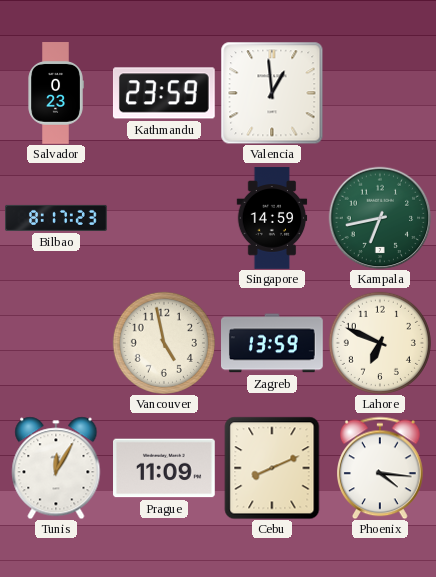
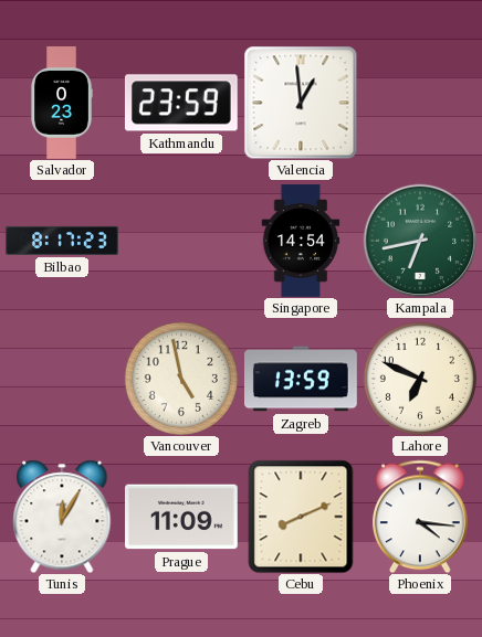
Singapore: 14:59 -> 14:54
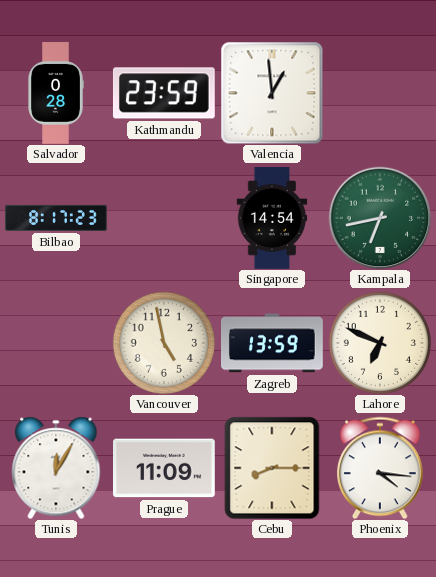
Salvador: 0:23 -> 0:28
Cebu: 8:11 -> 8:15
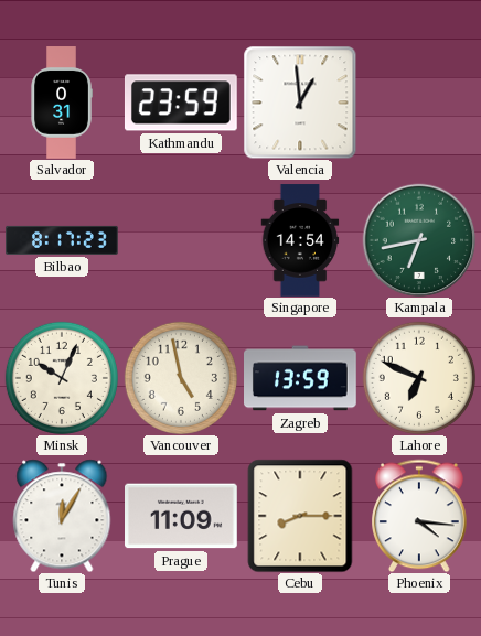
Salvador: 0:28 -> 0:31
Minsk: none -> 10:04
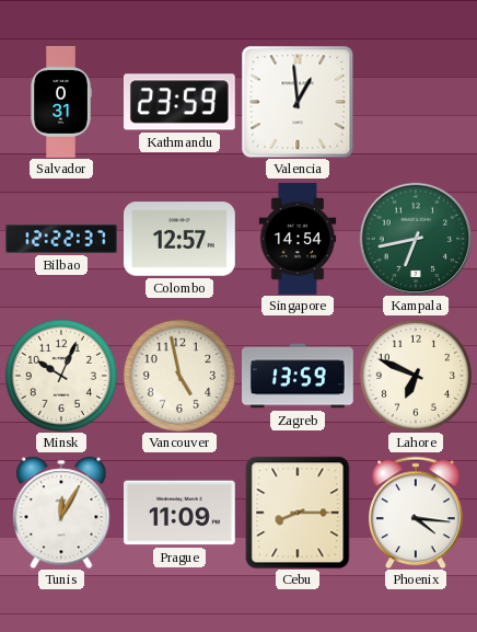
Bilbao: 8:17 -> 12:22
Colombo: none -> 12:57
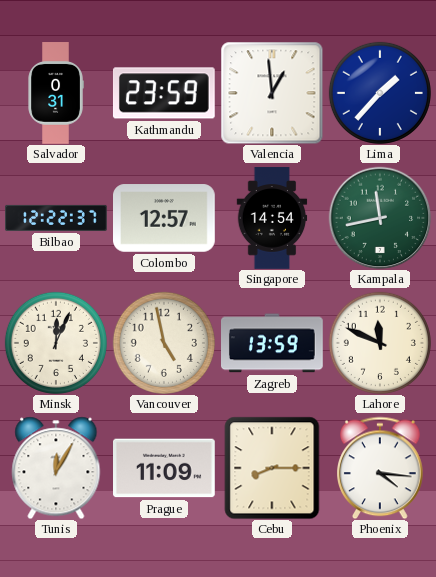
Lima: none -> 1:37
Kampala: 6:43 -> 11:43
Minsk: 10:04 -> 12:04
Lahore: 6:49 -> 11:49
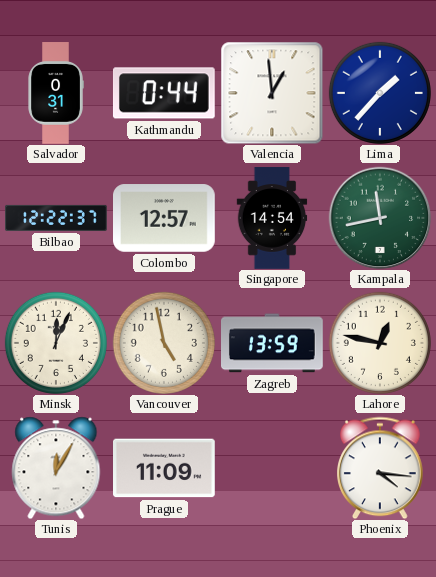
Kathmandu: 23:59 -> 0:44
Lahore: 11:49 -> 12:47
Cebu: 8:15 -> none
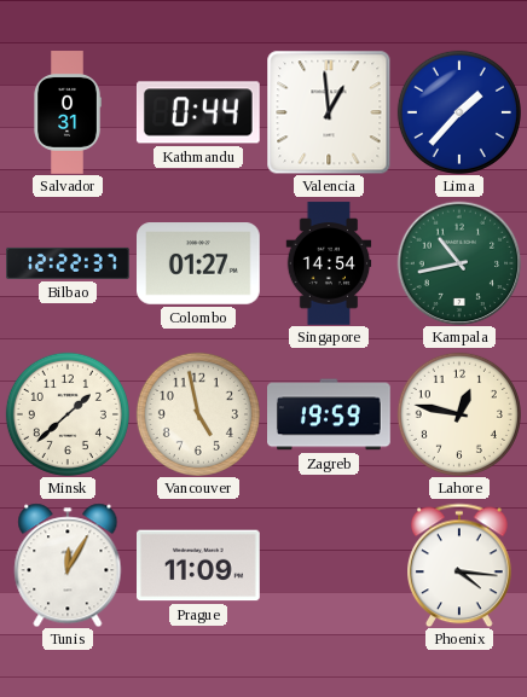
Colombo: 12:57 -> 01:27
Kampala: 11:43 -> 10:43
Minsk: 12:04 -> 1:38
Zagreb: 13:59 -> 19:59
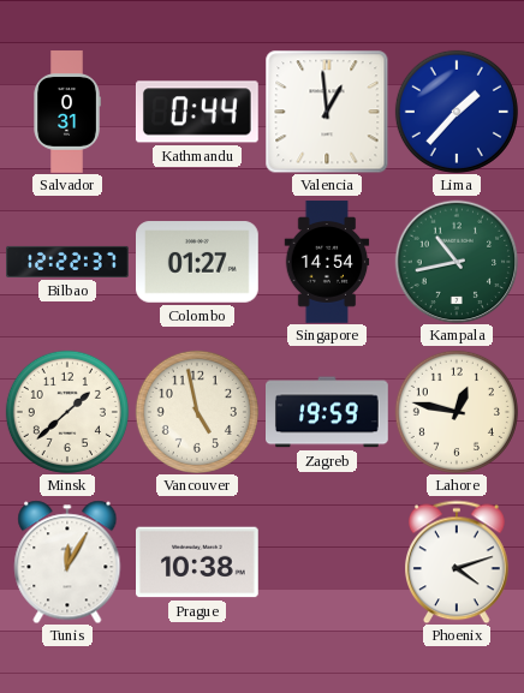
Prague: 11:09 -> 10:38
Phoenix: 4:16 -> 4:12
